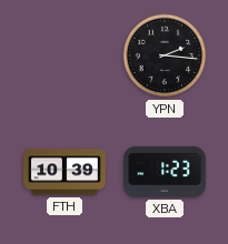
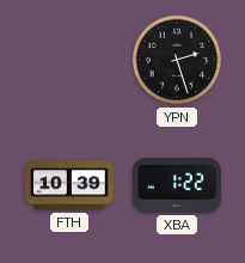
YPN: 2:16 -> 2:27
XBA: 1:23 -> 1:22
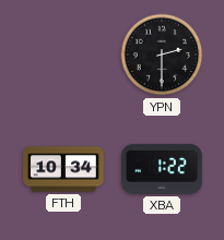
YPN: 2:27 -> 2:30
FTH: 10:39 -> 10:34
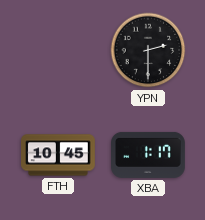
FTH: 10:34 -> 10:45
XBA: 1:22 -> 1:17
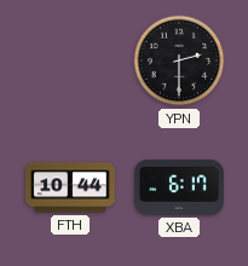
FTH: 10:45 -> 10:44
XBA: 1:17 -> 6:17
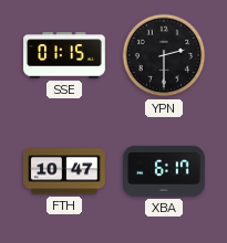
SSE: none -> 01:15
FTH: 10:44 -> 10:47
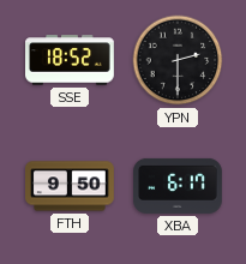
SSE: 01:15 -> 18:52
FTH: 10:47 -> 9:50
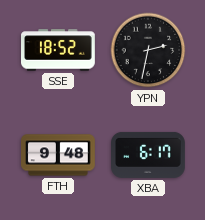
YPN: 2:30 -> 2:32
FTH: 9:50 -> 9:48
